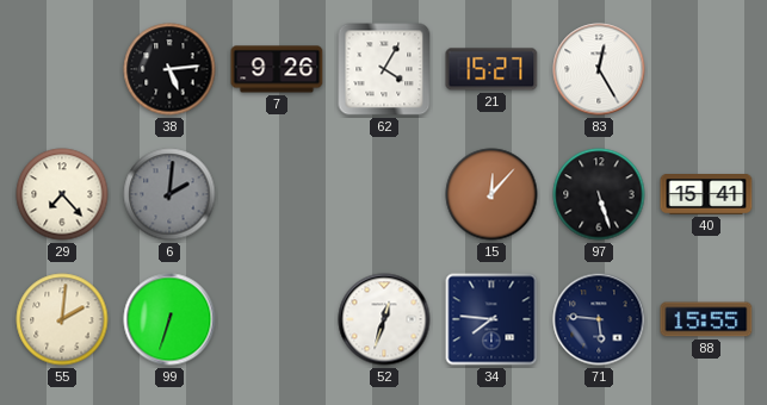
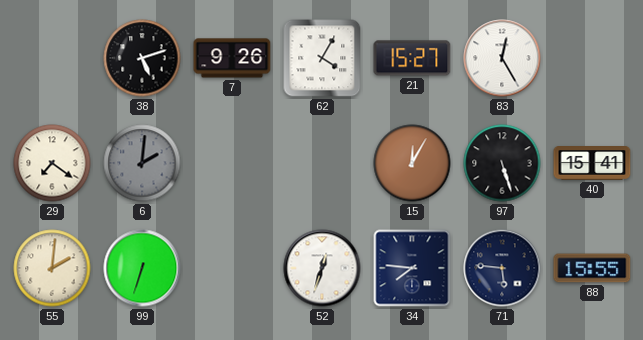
38: 5:14 -> 5:12
29: 7:23 -> 7:21
15: 12:07 -> 12:05
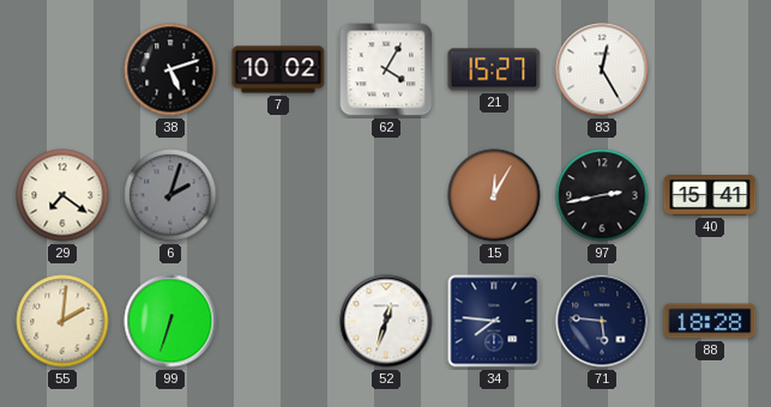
7: 9:26 -> 10:02
6: 2:01 -> 2:03
97: 5:27 -> 2:43
88: 15:55 -> 18:28
